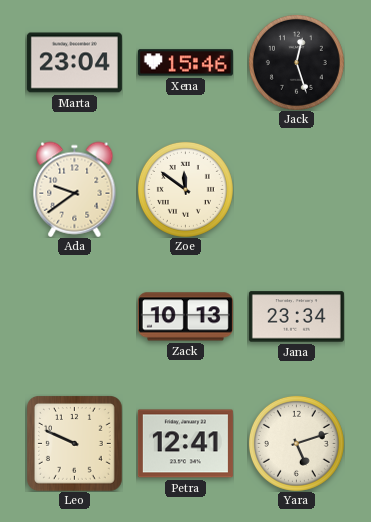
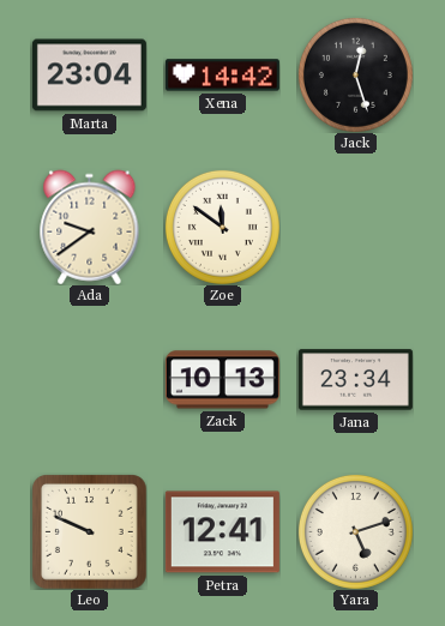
Xena: 15:46 -> 14:42
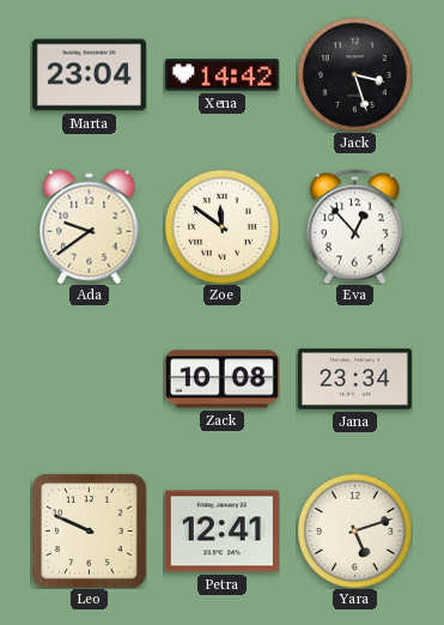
Jack: 12:27 -> 3:27
Eva: none -> 12:53
Zack: 10:13 -> 10:08
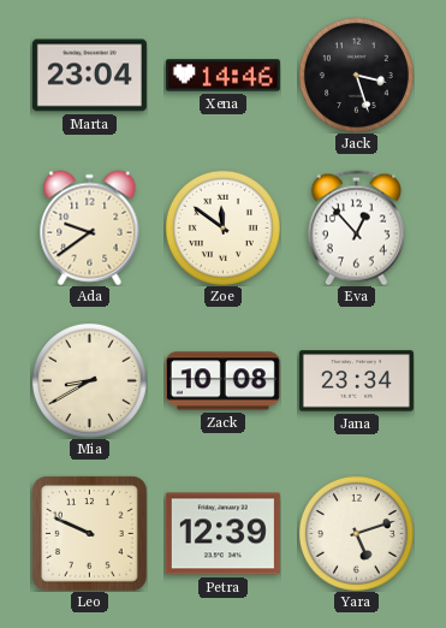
Xena: 14:42 -> 14:46
Mia: none -> 8:40
Petra: 12:41 -> 12:39
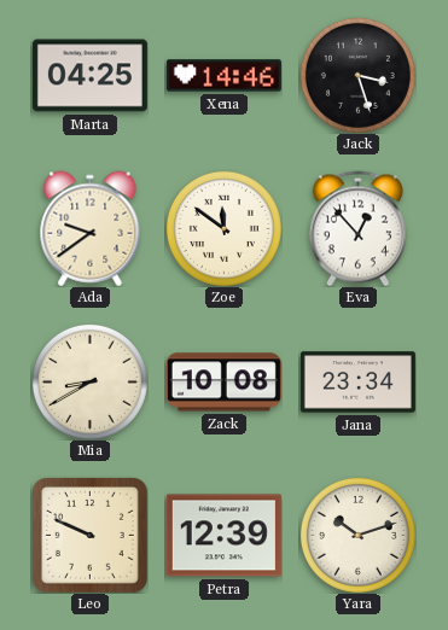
Marta: 23:04 -> 04:25
Yara: 5:12 -> 10:12
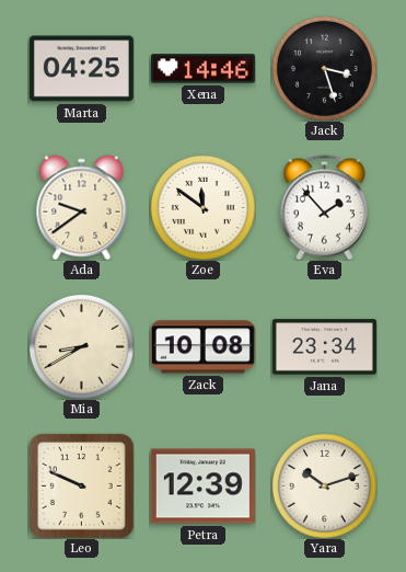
Eva: 12:53 -> 1:53
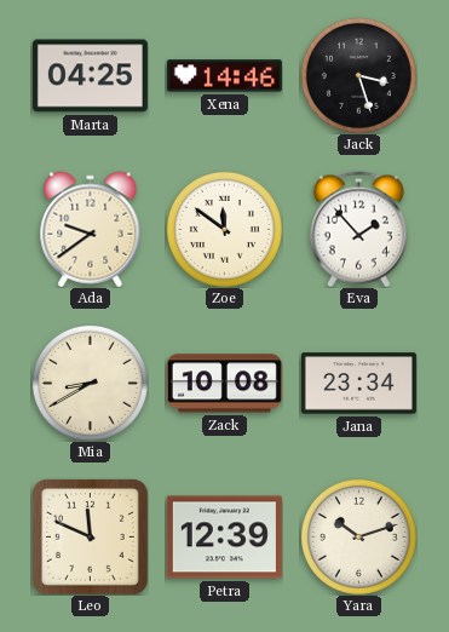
Leo: 9:49 -> 11:49
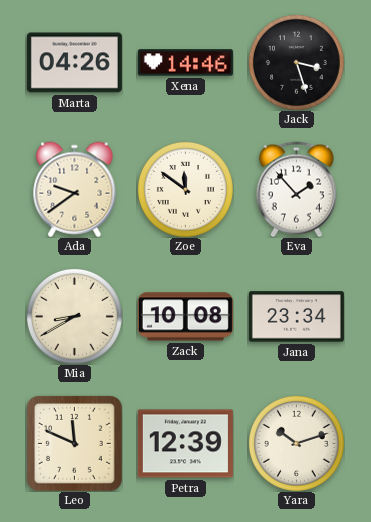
Marta: 04:25 -> 04:26
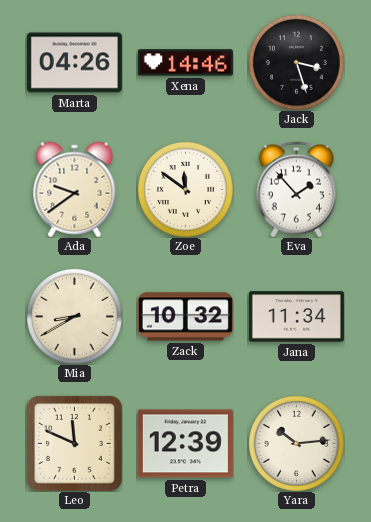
Zack: 10:08 -> 10:32
Jana: 23:34 -> 11:34
Yara: 10:12 -> 10:14
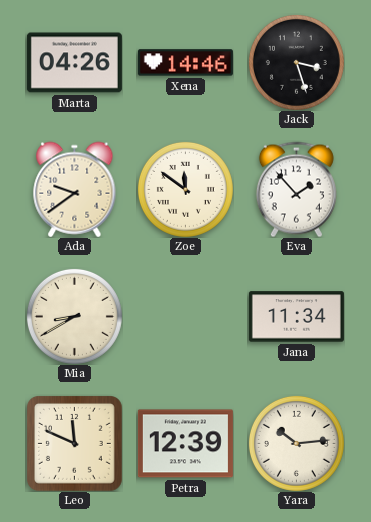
Zack: 10:32 -> none
